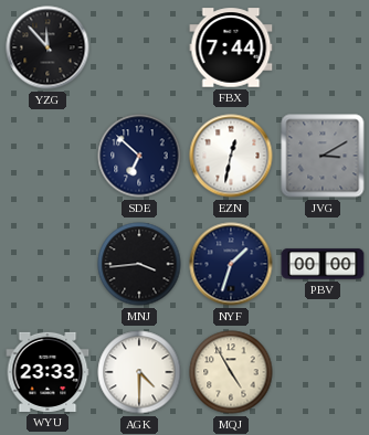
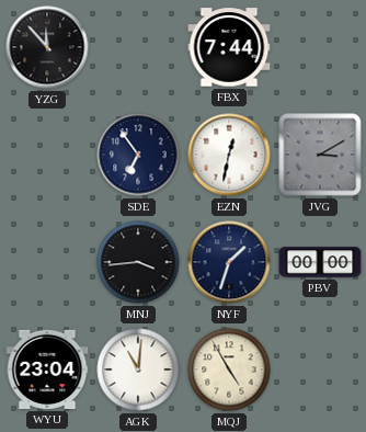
SDE: 6:52 -> 6:54
WYU: 23:33 -> 23:04
AGK: 4:30 -> 11:01
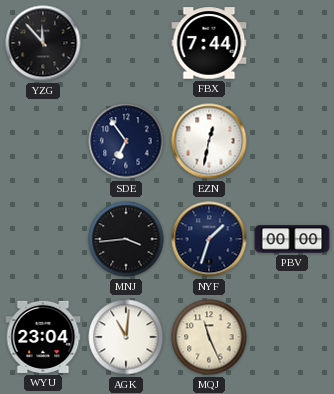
JVG: 3:10 -> none
MQJ: 4:55 -> 11:26
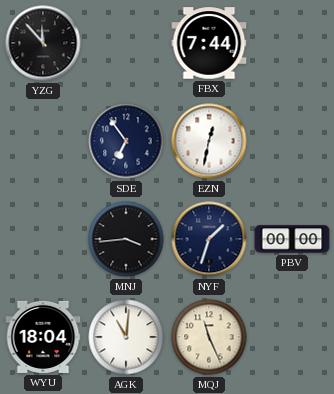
WYU: 23:04 -> 18:04
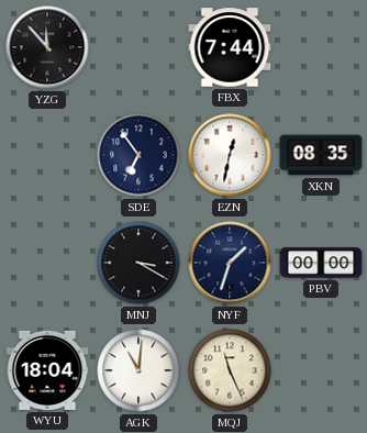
XKN: none -> 08:35
MNJ: 3:44 -> 3:20
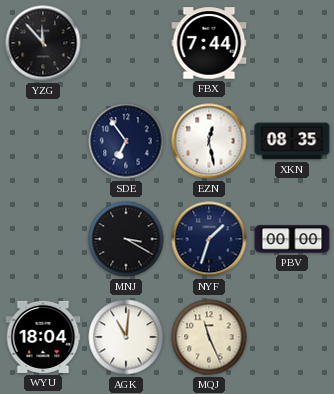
EZN: 12:32 -> 12:28
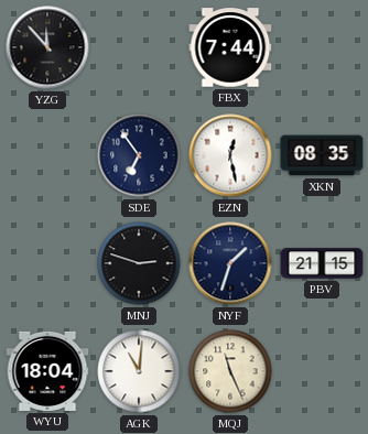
MNJ: 3:20 -> 2:48
PBV: 00:00 -> 21:15
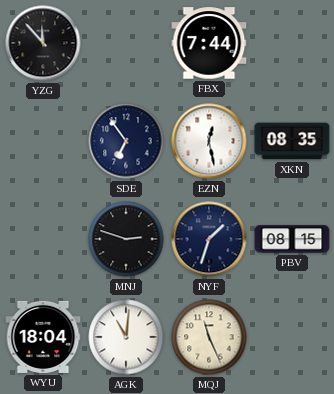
PBV: 21:15 -> 08:15
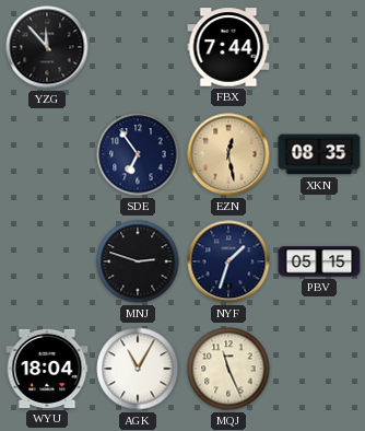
EZN dial: white -> champagne
PBV: 08:15 -> 05:15
AGK: 11:01 -> 11:05
